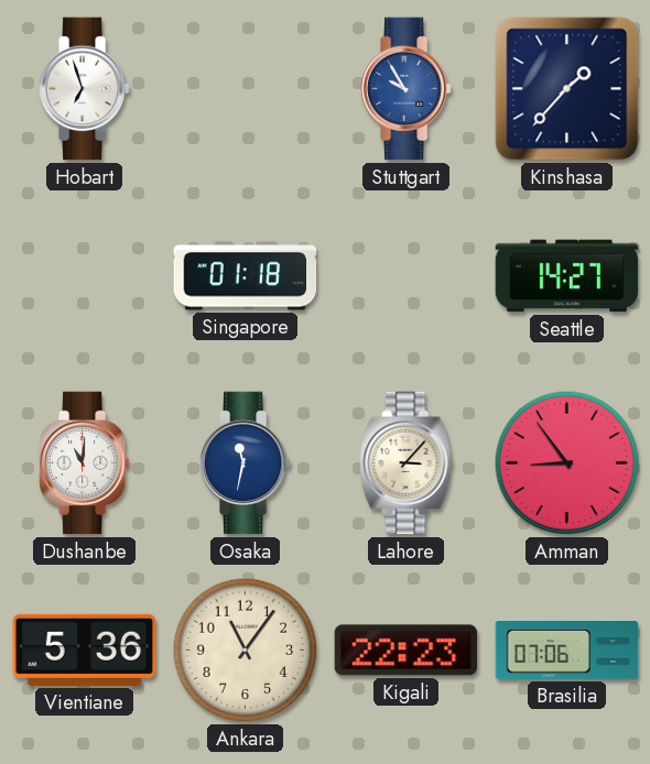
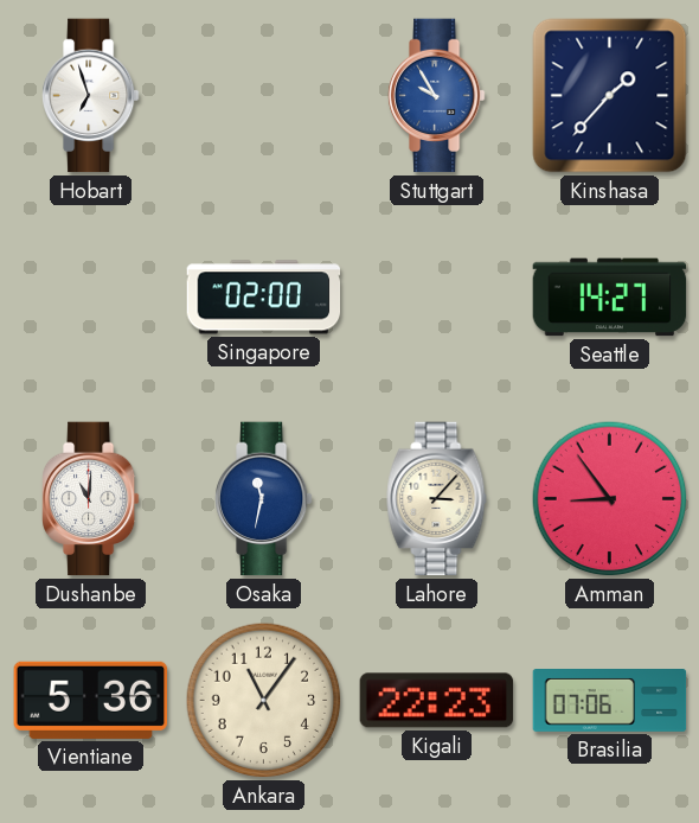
Singapore: 01:18 -> 02:00
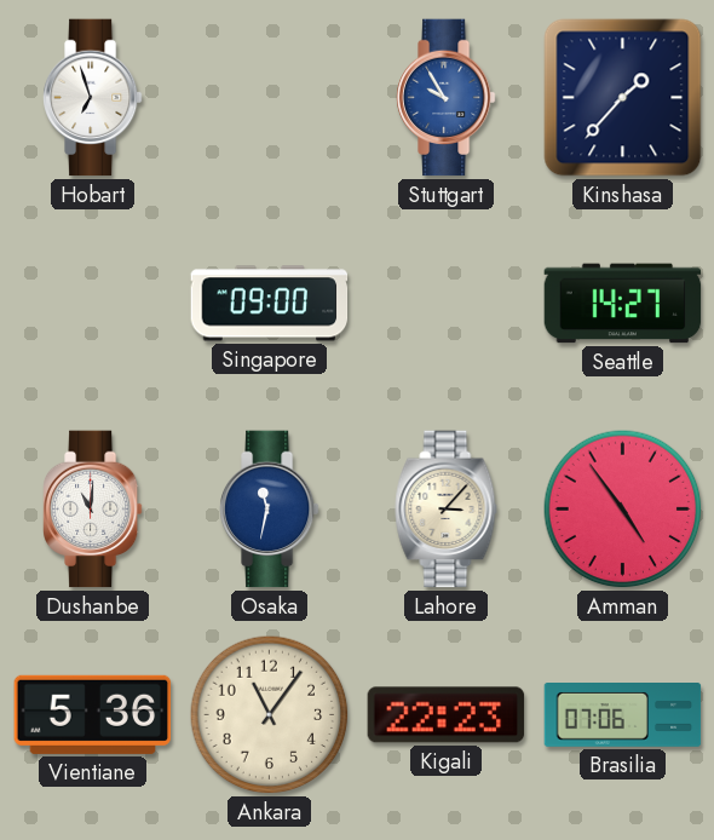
Singapore: 02:00 -> 09:00
Amman: 8:54 -> 4:54
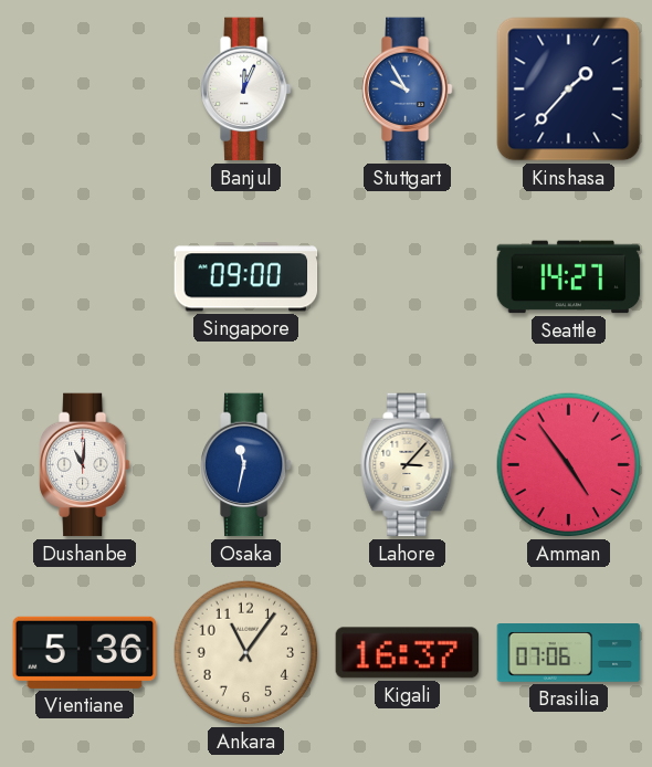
Hobart: 6:57 -> none
Banjul: none -> 12:04
Kigali: 22:23 -> 16:37
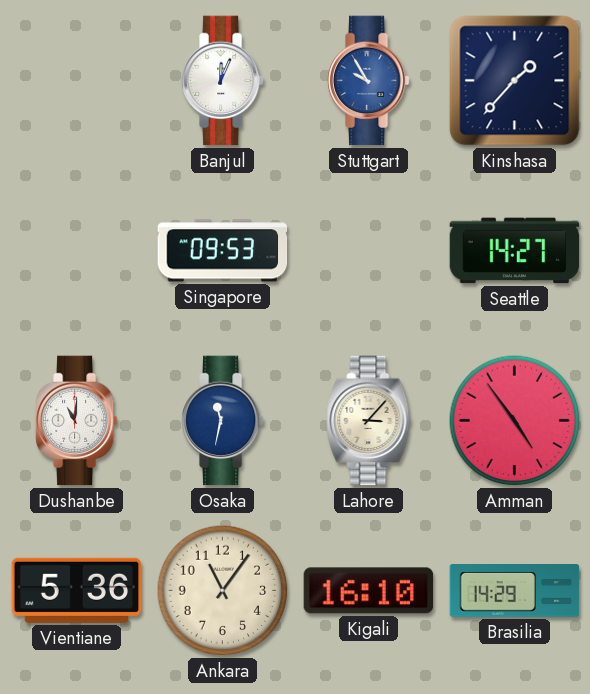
Singapore: 09:00 -> 09:53
Kigali: 16:37 -> 16:10
Brasilia: 07:06 -> 14:29
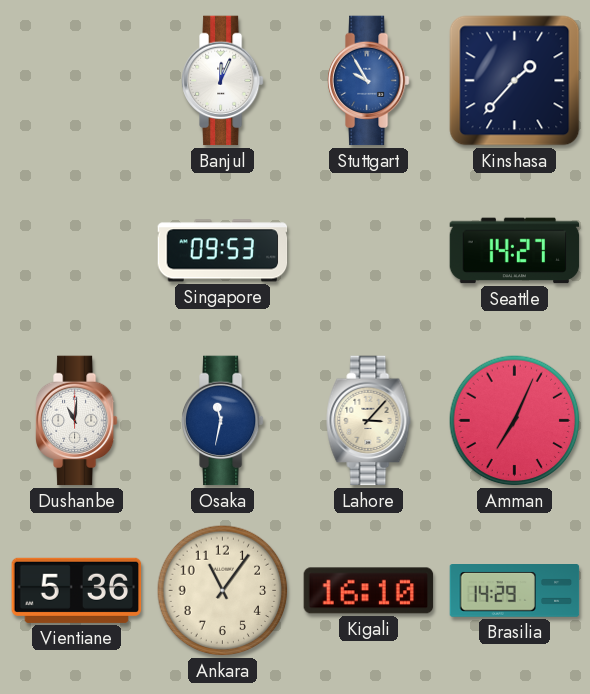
Amman: 4:54 -> 7:04
